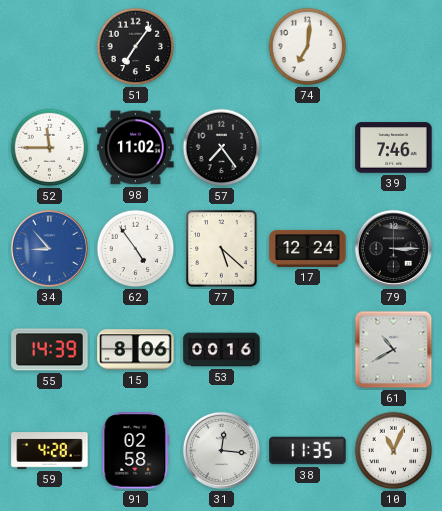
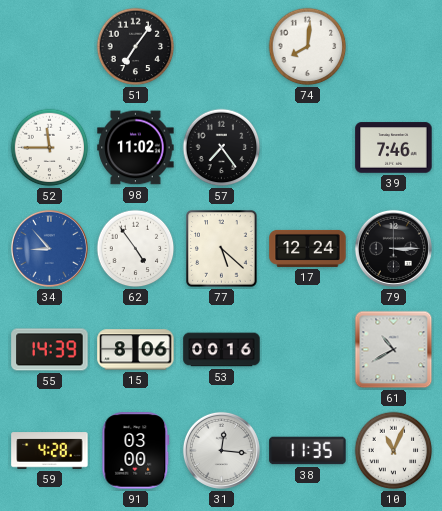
74: 7:01 -> 8:01
91: 02:58 -> 03:00
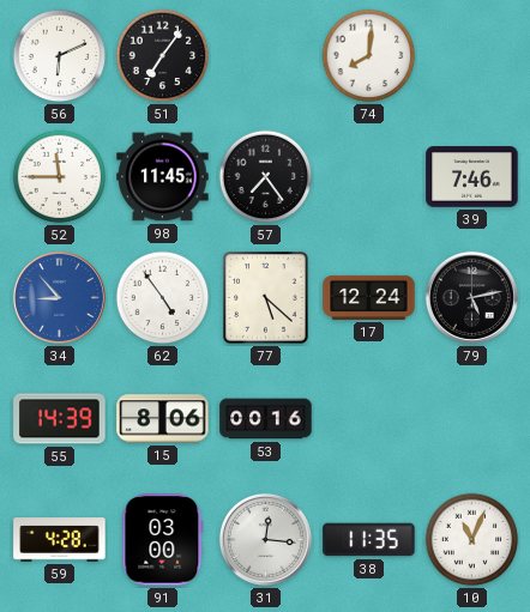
56: none -> 6:11
98: 11:02 -> 11:45
79: 3:15 -> 5:13
61: 10:40 -> none
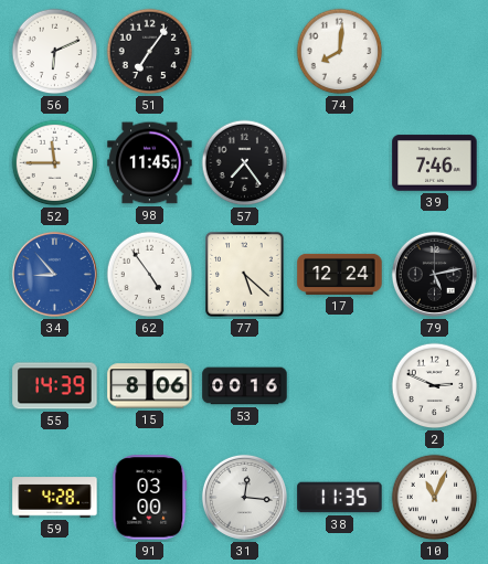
2: none -> 2:49
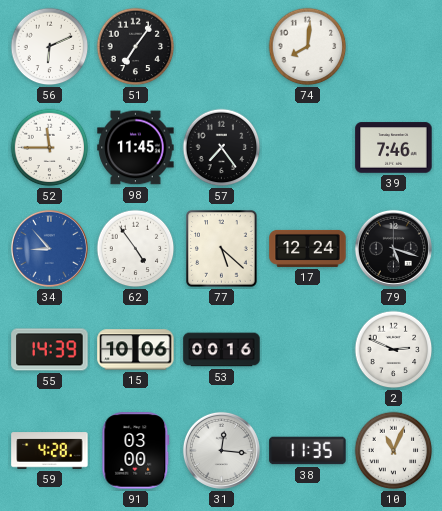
79: 5:13 -> 5:18
15: 8:06 -> 10:06
